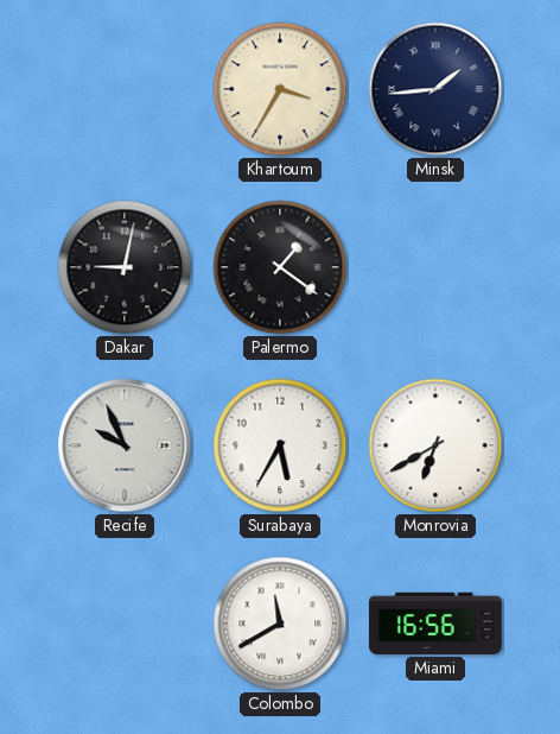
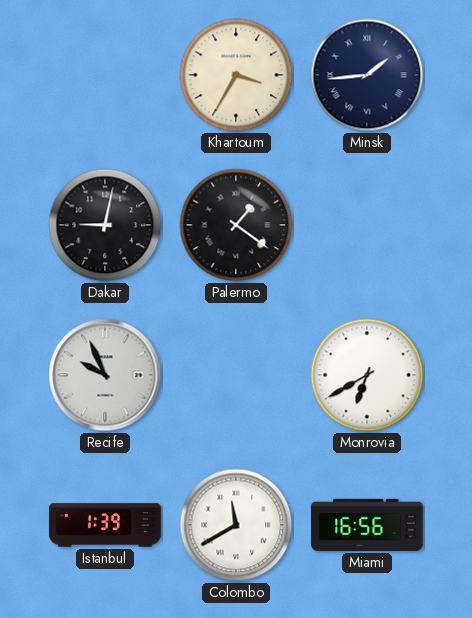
Surabaya: 5:35 -> none
Istanbul: none -> 1:39
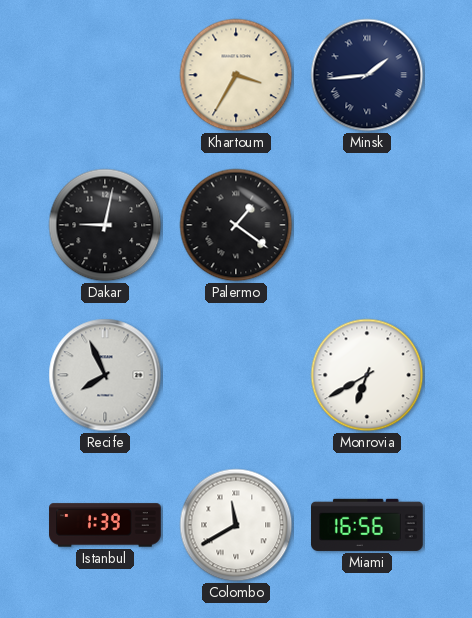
Recife: 9:56 -> 7:56
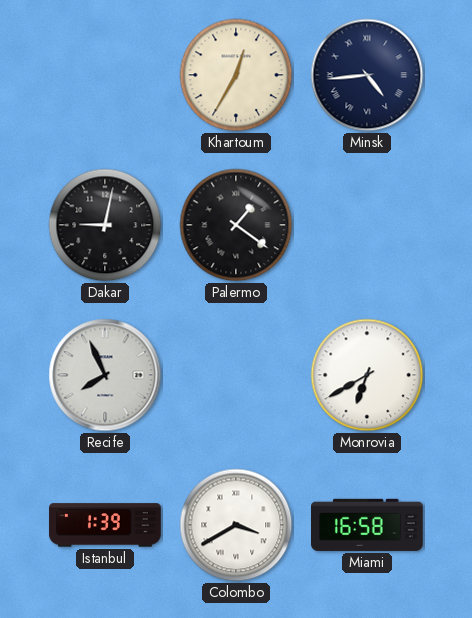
Khartoum: 3:35 -> 12:35
Minsk: 1:44 -> 4:44
Colombo: 11:40 -> 3:40
Miami: 16:56 -> 16:58
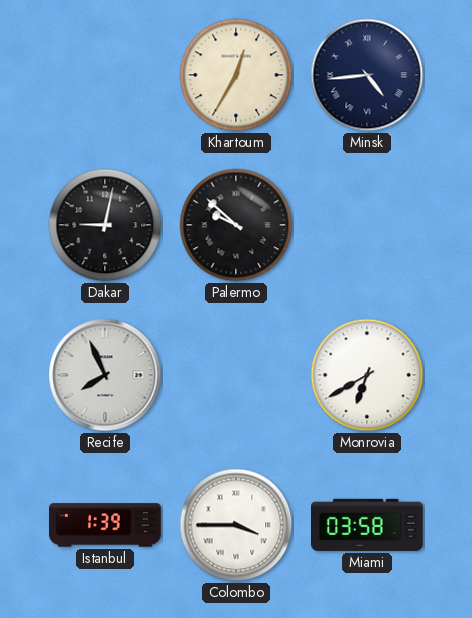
Palermo: 1:21 -> 9:52
Colombo: 3:40 -> 3:45
Miami: 16:58 -> 03:58
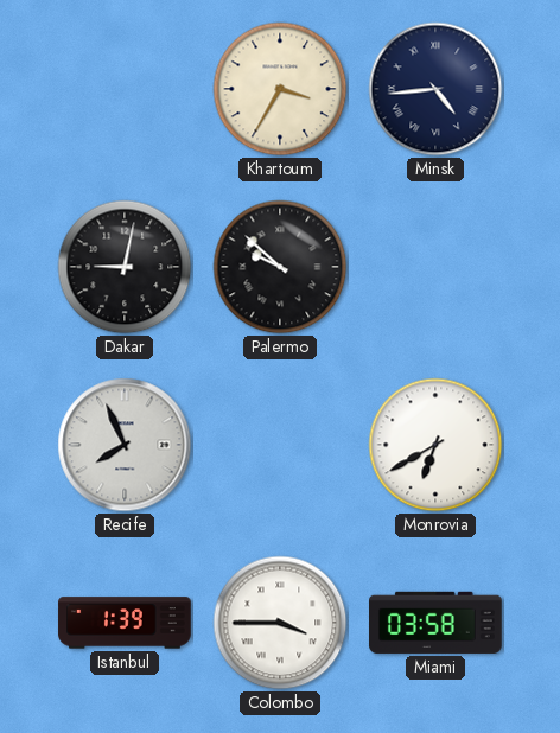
Khartoum: 12:35 -> 3:35
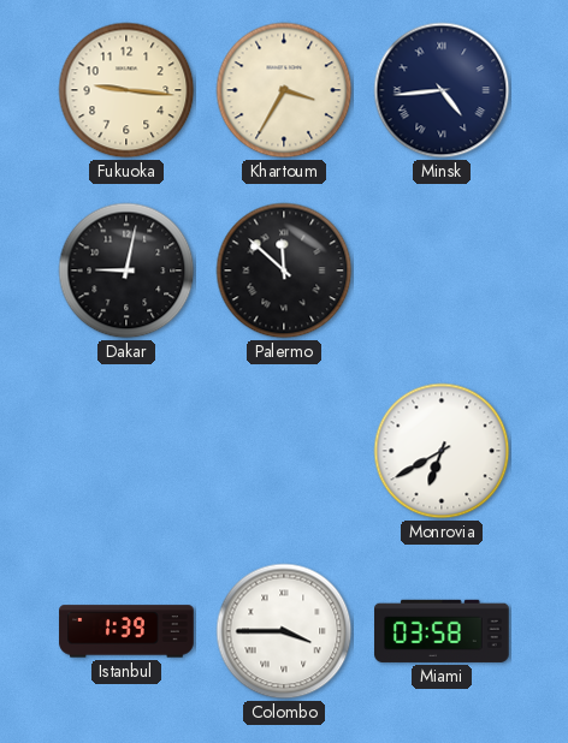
Fukuoka: none -> 9:16
Palermo: 9:52 -> 11:52
Recife: 7:56 -> none
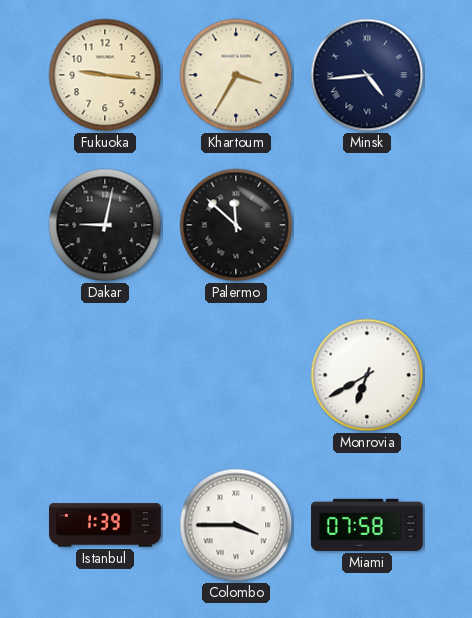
Miami: 03:58 -> 07:58
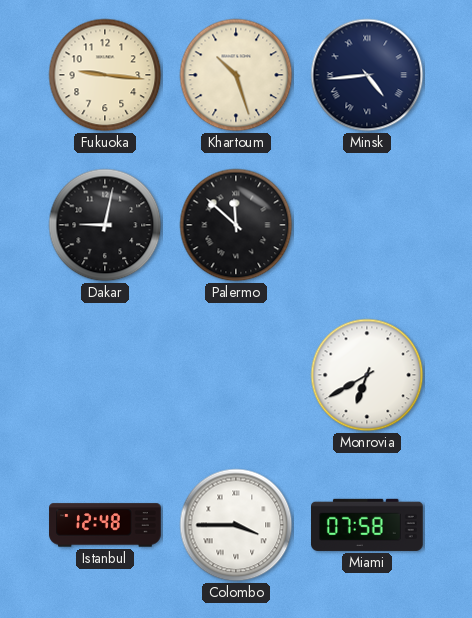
Khartoum: 3:35 -> 10:27
Istanbul: 1:39 -> 12:48
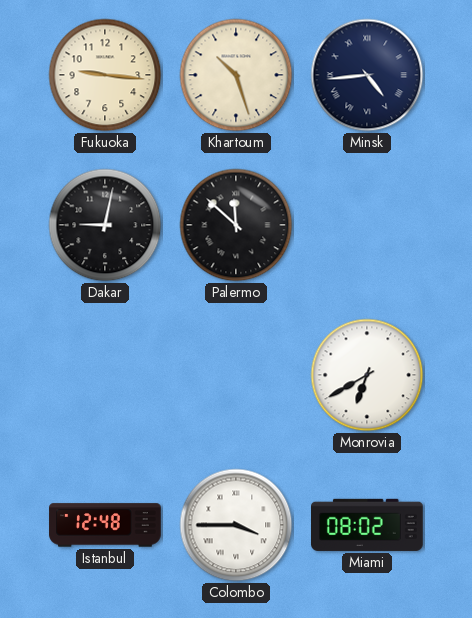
Miami: 07:58 -> 08:02
